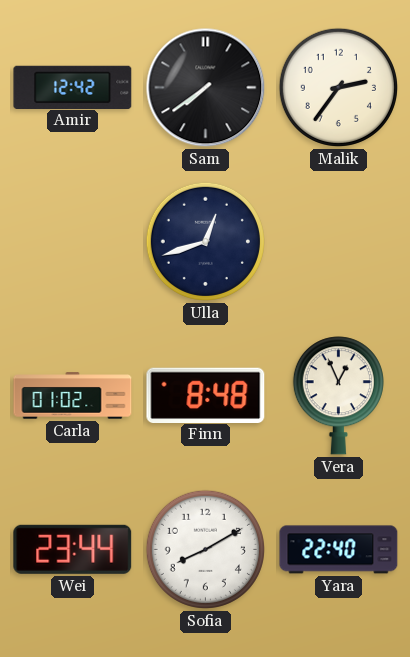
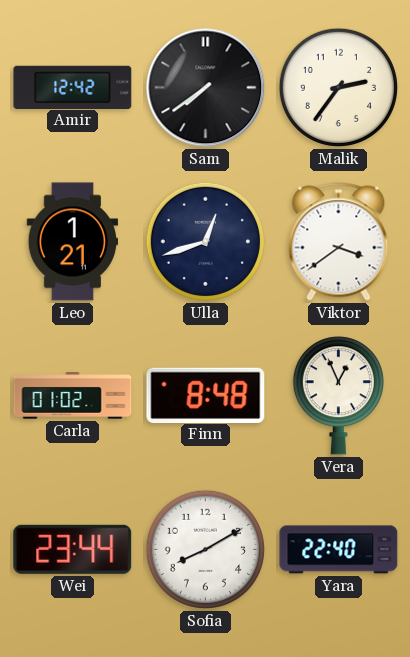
Leo: none -> 1:21
Viktor: none -> 3:39
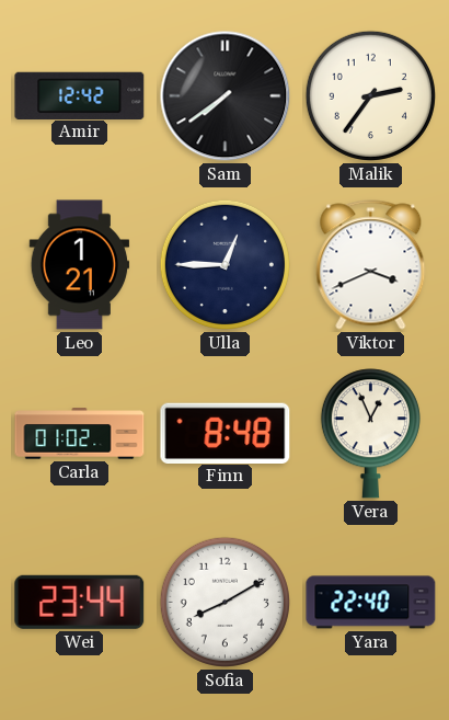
Ulla: 12:42 -> 12:45
Viktor: 3:39 -> 3:41
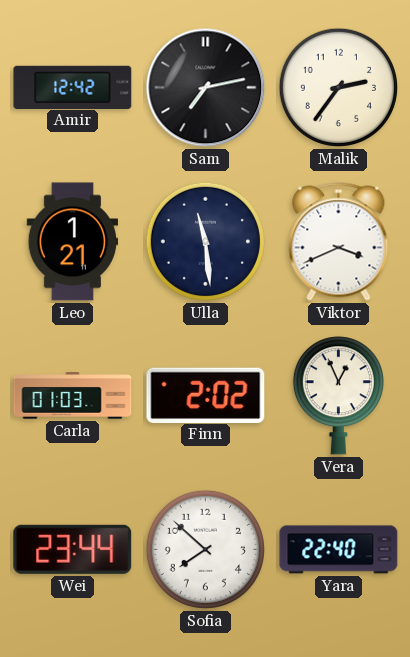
Sam: 7:39 -> 7:13
Ulla: 12:45 -> 11:29
Carla: 01:02 -> 01:03
Finn: 8:48 -> 2:02
Sofia: 8:10 -> 7:52
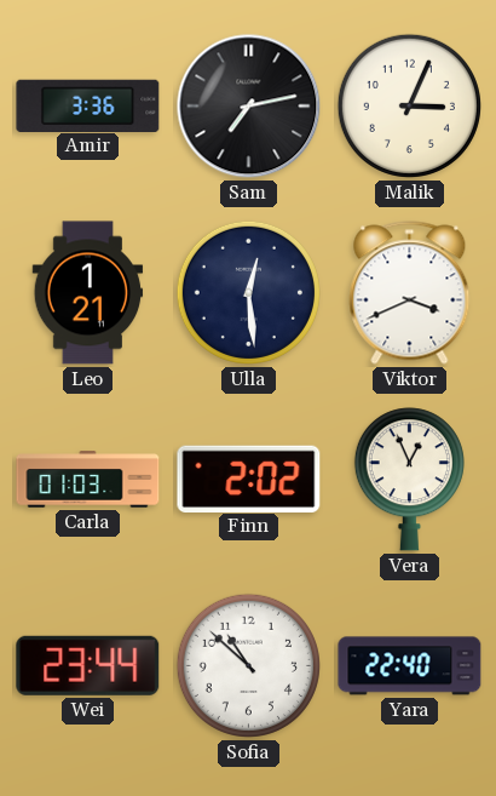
Amir: 12:42 -> 3:36
Malik: 2:36 -> 3:04
Ulla: 11:29 -> 12:29
Sofia: 7:52 -> 10:52
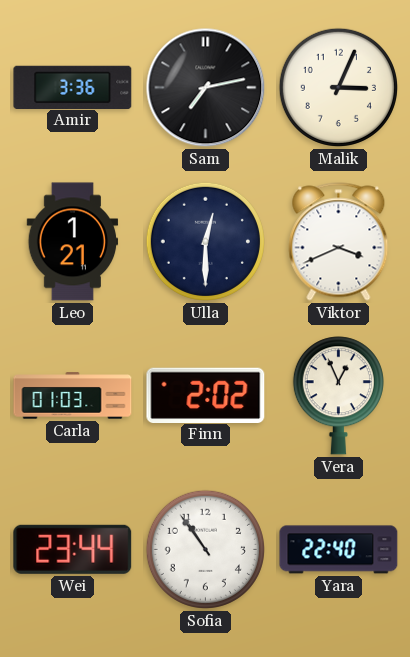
Ulla: 12:29 -> 12:30
Sofia: 10:52 -> 10:54
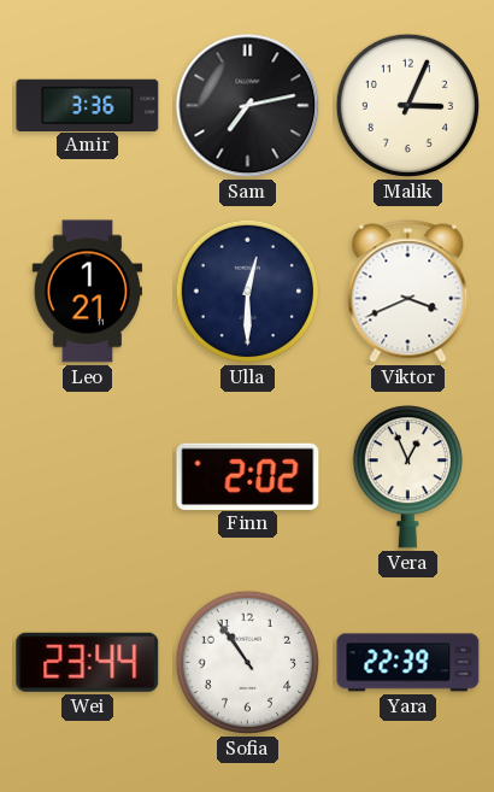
Carla: 01:03 -> none
Yara: 22:40 -> 22:39
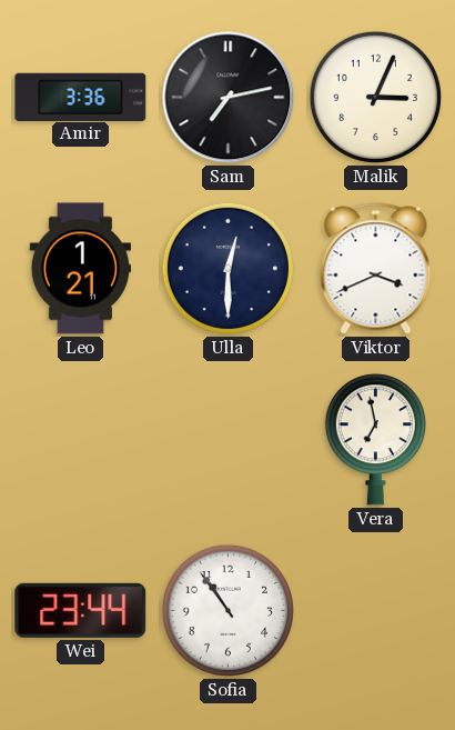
Finn: 2:02 -> none
Vera: 12:56 -> 6:58
Yara: 22:39 -> none
